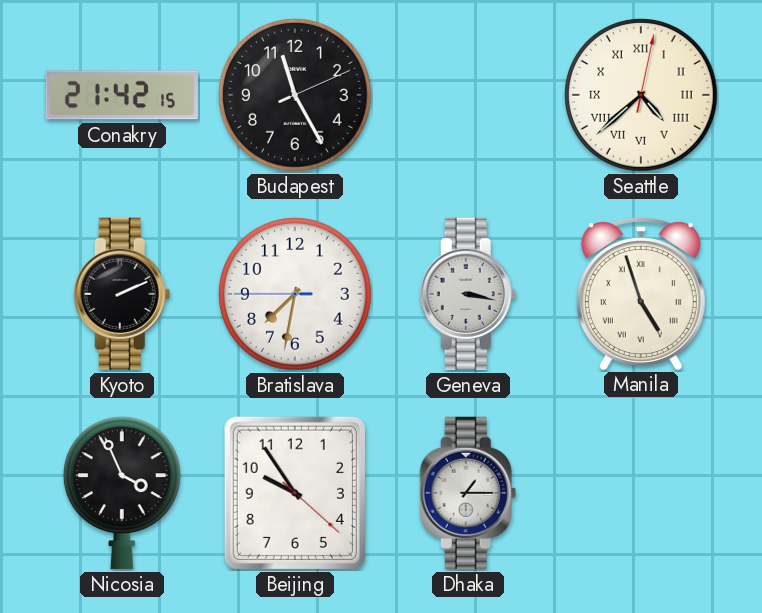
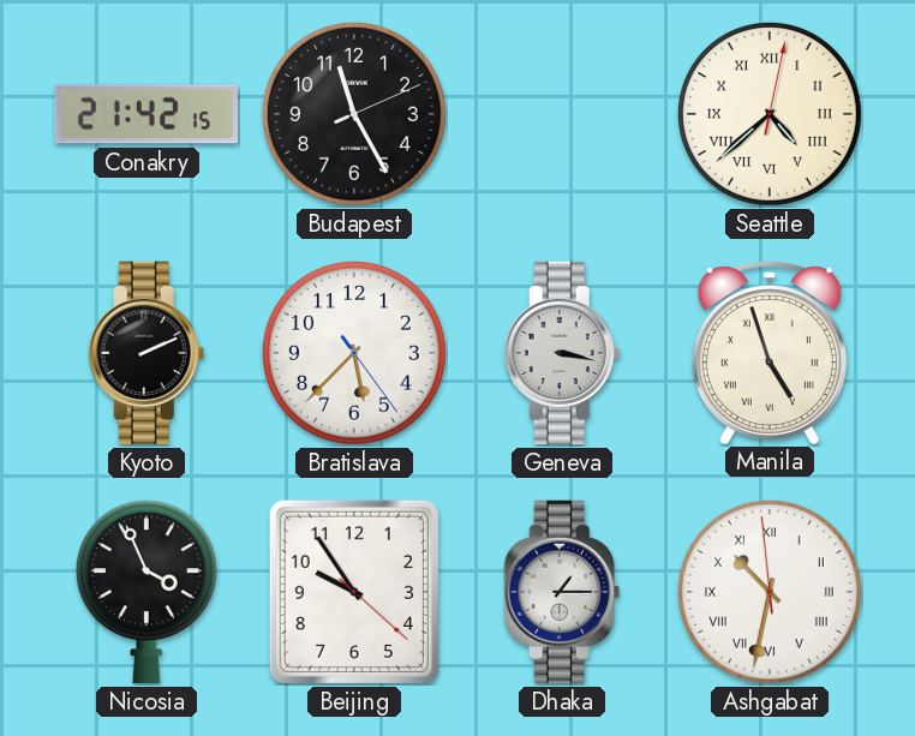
Bratislava: 7:31 -> 5:37
Ashgabat: none -> 10:31
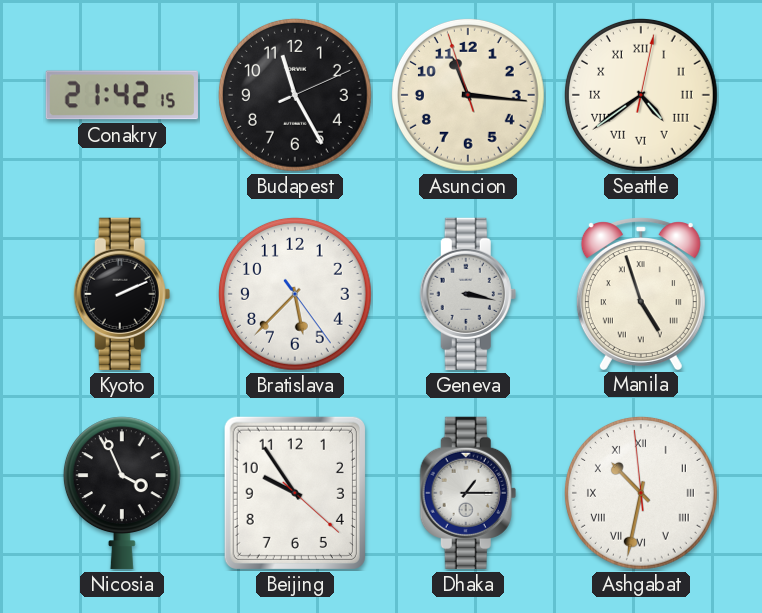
Asuncion: none -> 11:15
Seattle: 4:38 -> 4:39
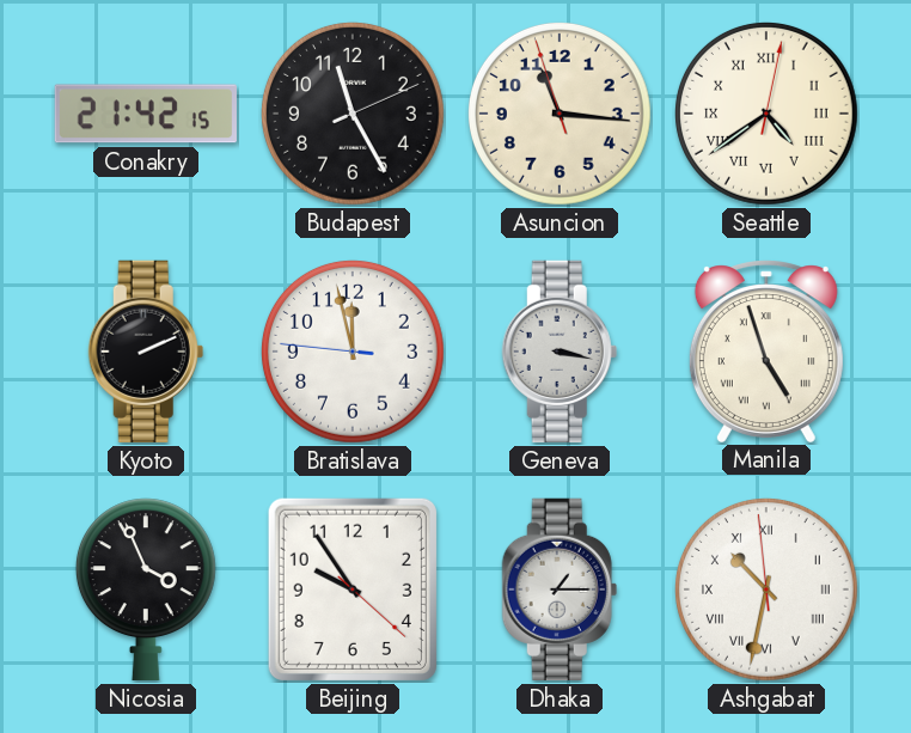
Bratislava: 5:37 -> 11:57
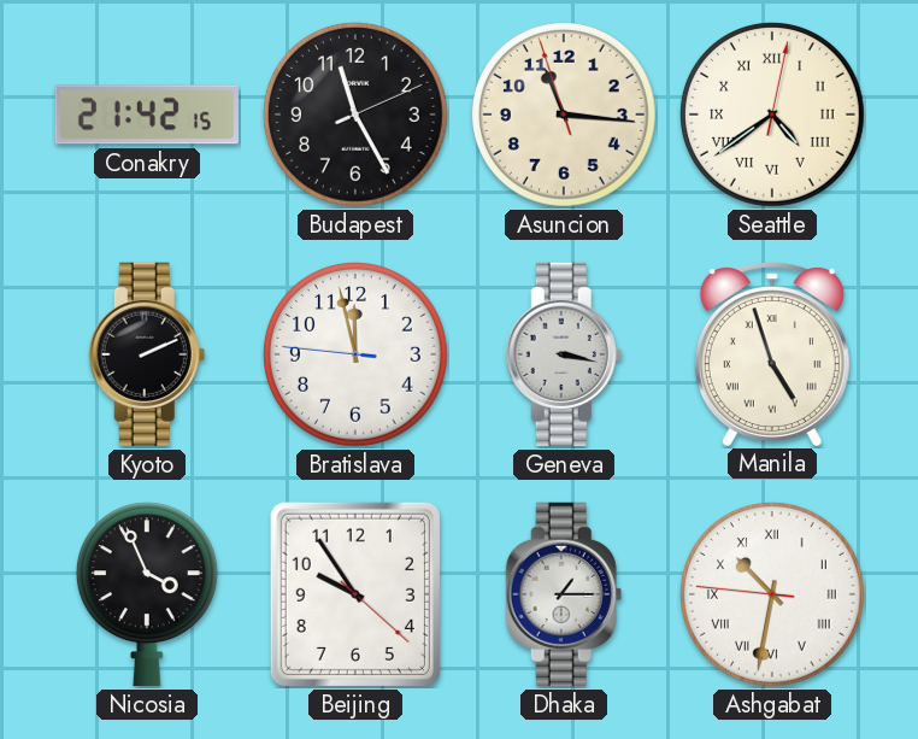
Ashgabat: 10:31:59 -> 10:31:46
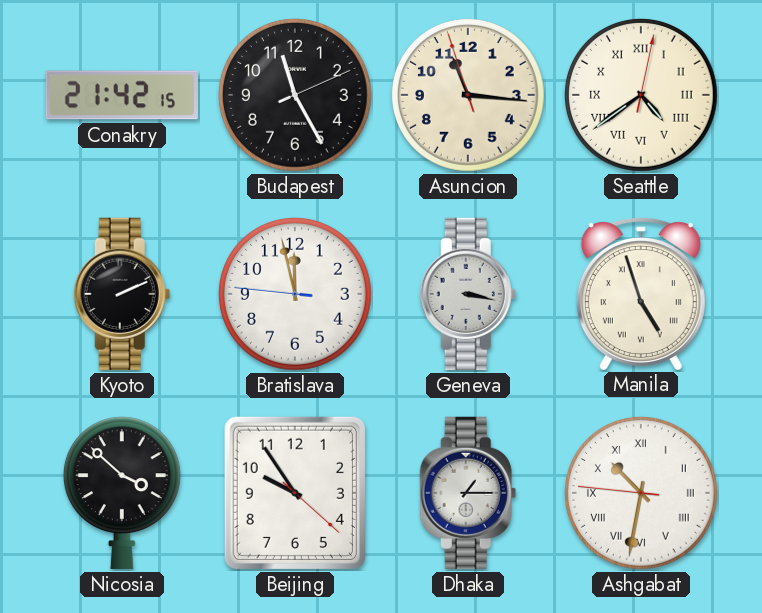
Nicosia: 3:56 -> 3:52
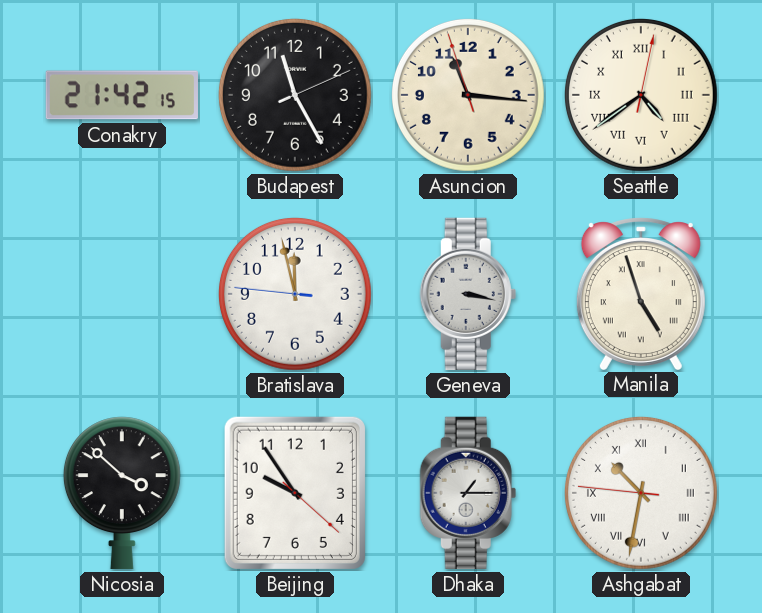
Kyoto: 2:11 -> none
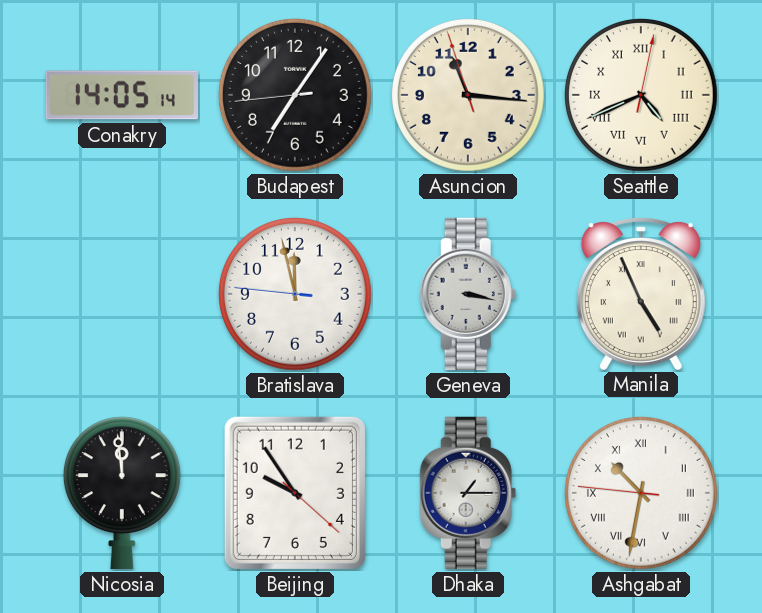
Conakry: 21:42 -> 14:05
Budapest: 11:25 -> 7:05
Seattle: 4:39 -> 4:41
Manila: 4:57 -> 4:56
Nicosia: 3:52 -> 11:59
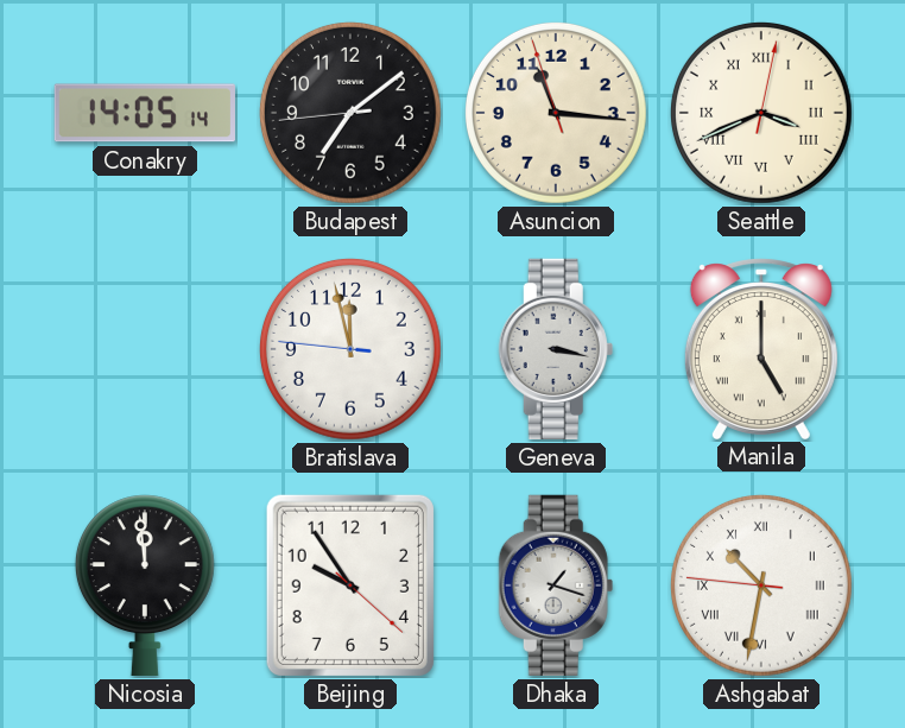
Budapest: 7:05 -> 7:08
Seattle: 4:41 -> 3:41
Manila: 4:56 -> 5:00
Dhaka: 1:15 -> 1:18
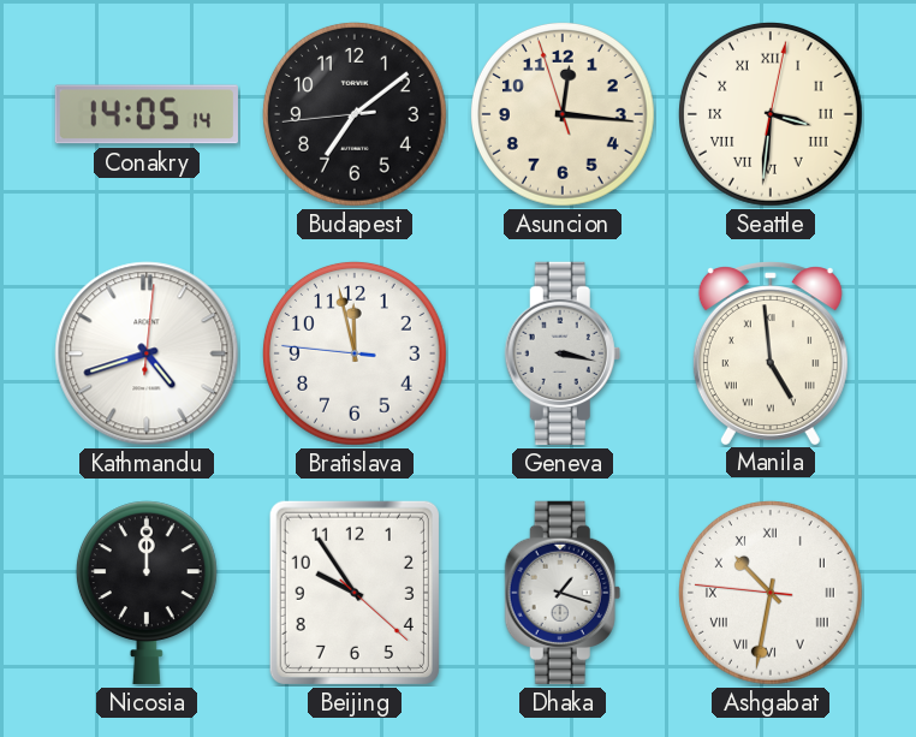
Asuncion: 11:15 -> 12:15
Seattle: 3:41 -> 3:31
Kathmandu: none -> 4:42
Manila: 5:00 -> 4:59
Nicosia: 11:59 -> 12:00
